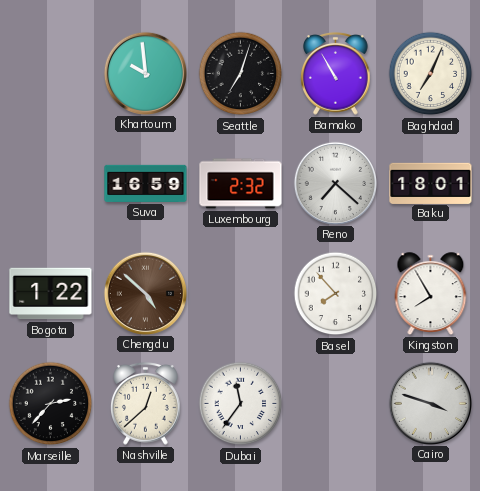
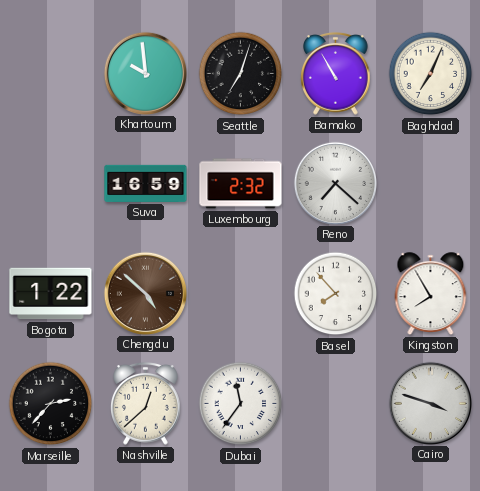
Baku: 18:01 -> none
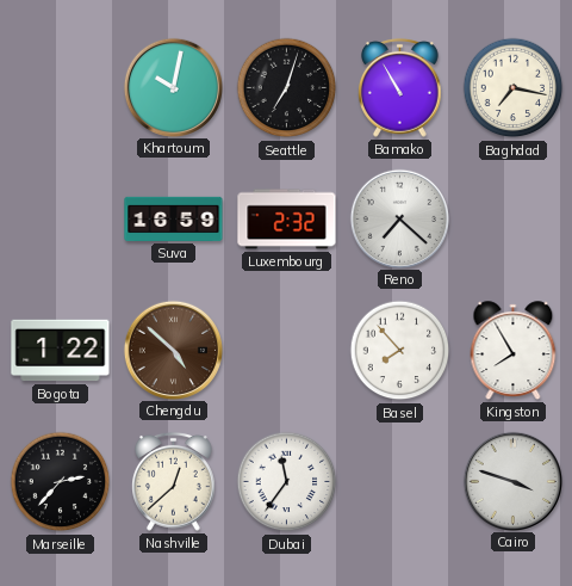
Khartoum: 9:59 -> 10:02
Baghdad: 7:04 -> 7:17
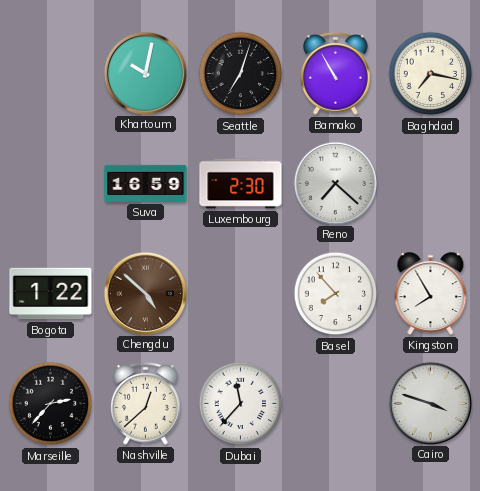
Luxembourg: 2:32 -> 2:30
Dubai: 11:36 -> 11:37
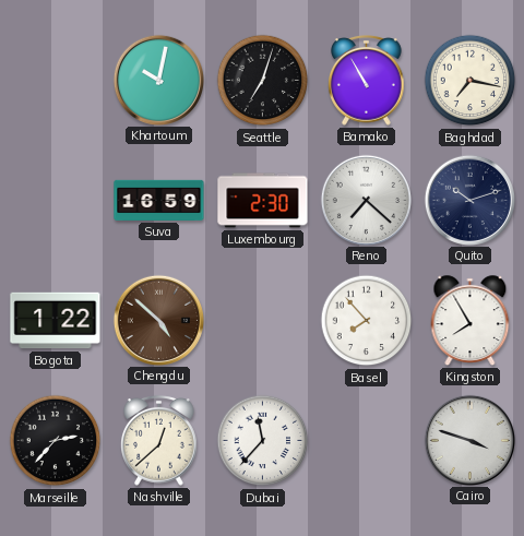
Quito: none -> 10:12
